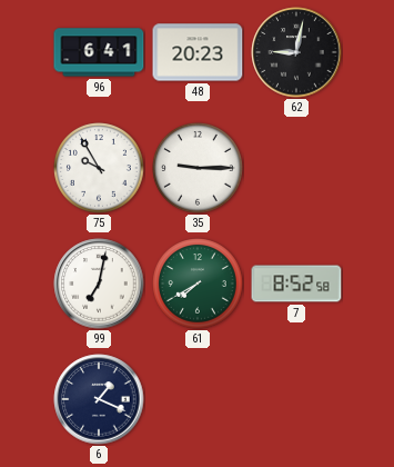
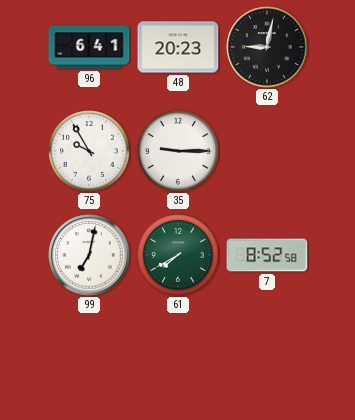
6: 1:19 -> none
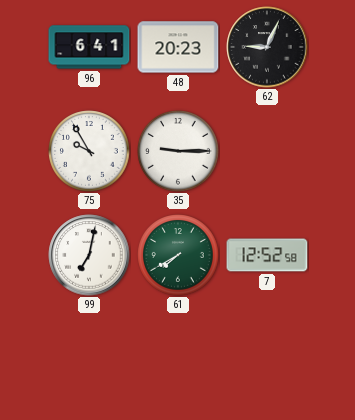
62: 9:02 -> 9:04
7: 8:52 -> 12:52
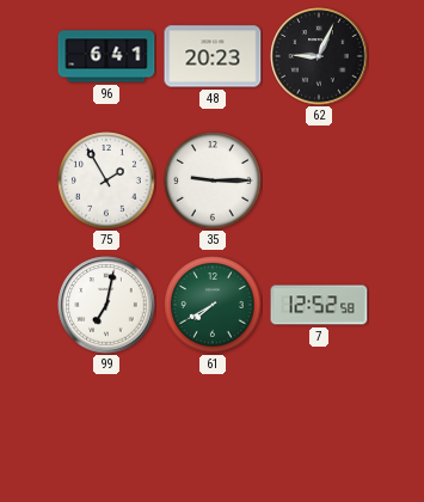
75: 9:55 -> 1:55
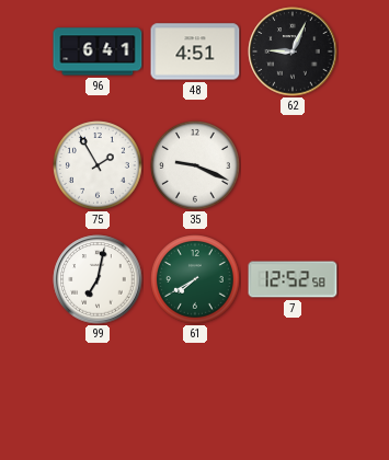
48: 20:23 -> 4:51
35: 9:15 -> 9:19
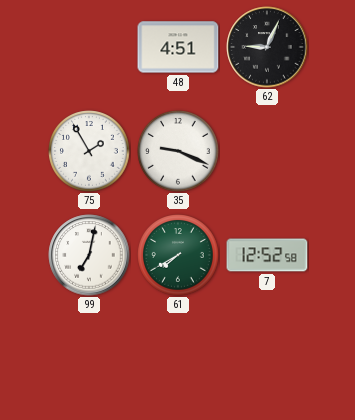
96: 6:41 -> none
